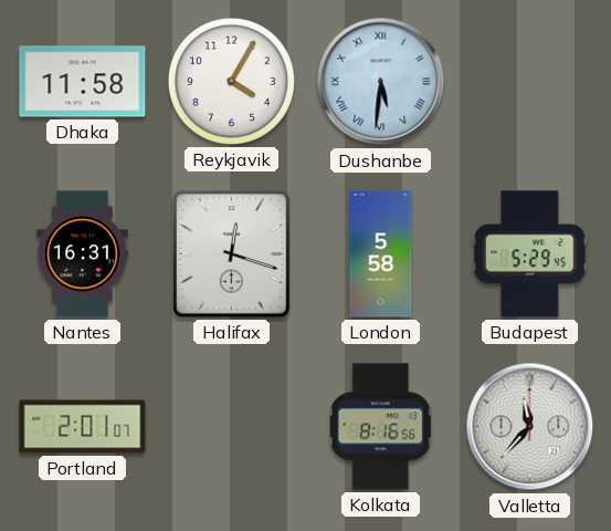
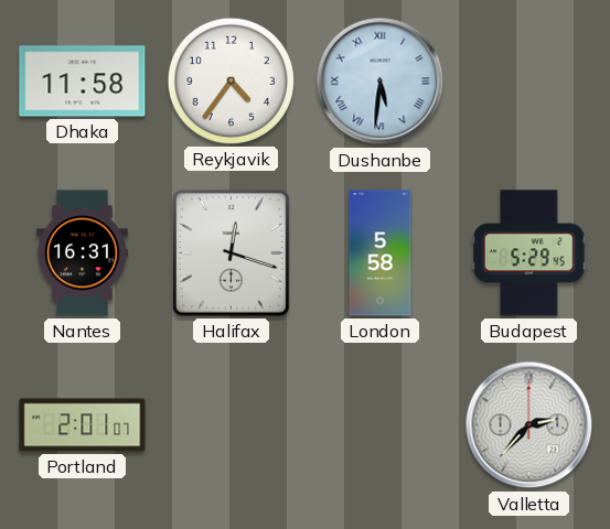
Reykjavik: 4:05 -> 4:36
Kolkata: 8:16 -> none
Valletta: 11:37 -> 2:37
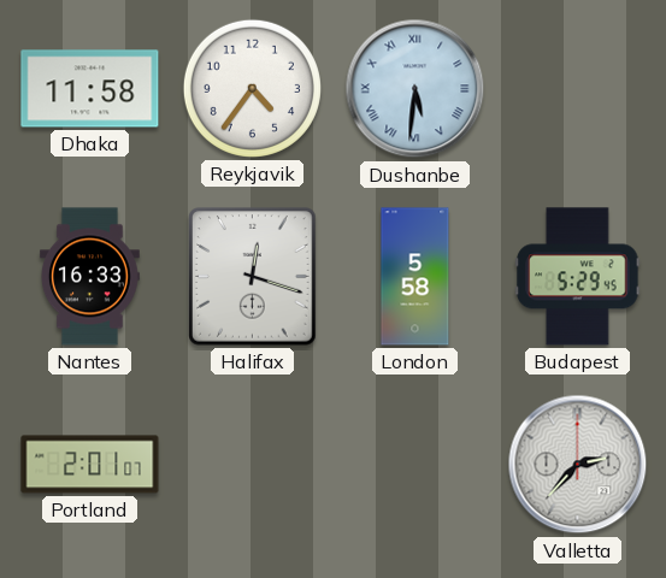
Nantes: 16:31 -> 16:33
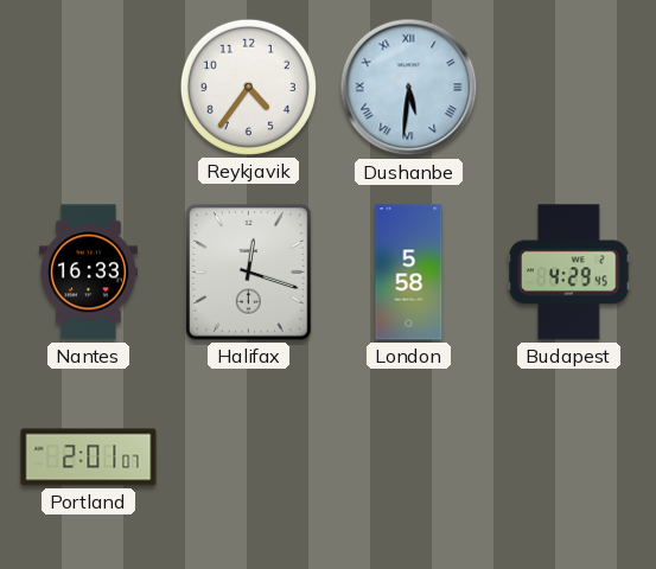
Dhaka: 11:58 -> none
Budapest: 5:29 -> 4:29
Valletta: 2:37 -> none
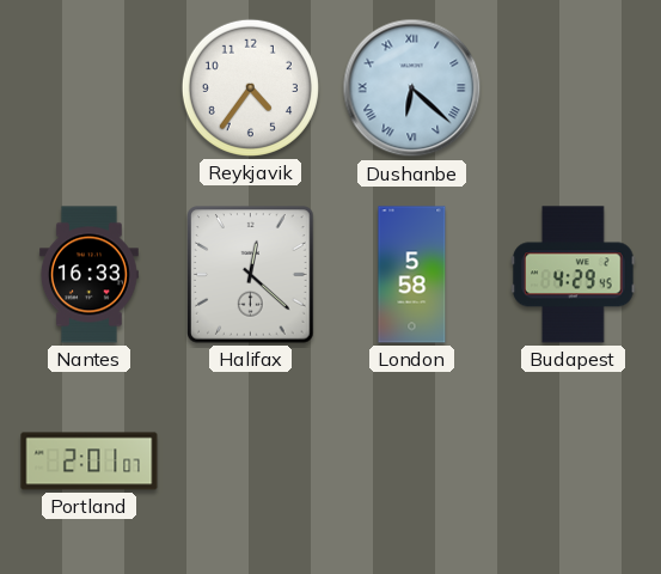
Dushanbe: 5:31 -> 6:22
Halifax: 12:18 -> 12:22
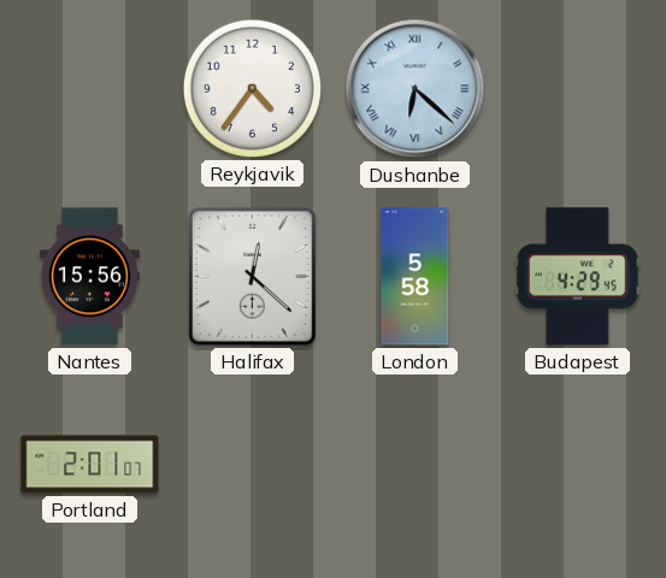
Nantes: 16:33 -> 15:56
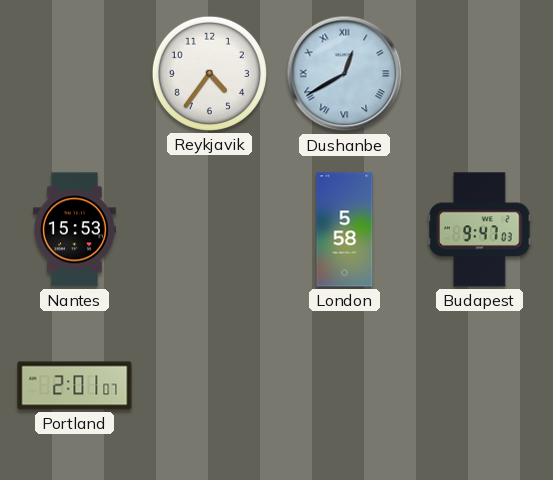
Dushanbe: 6:22 -> 12:40
Nantes: 15:56 -> 15:53
Halifax: 12:22 -> none
Budapest: 4:29 -> 9:47
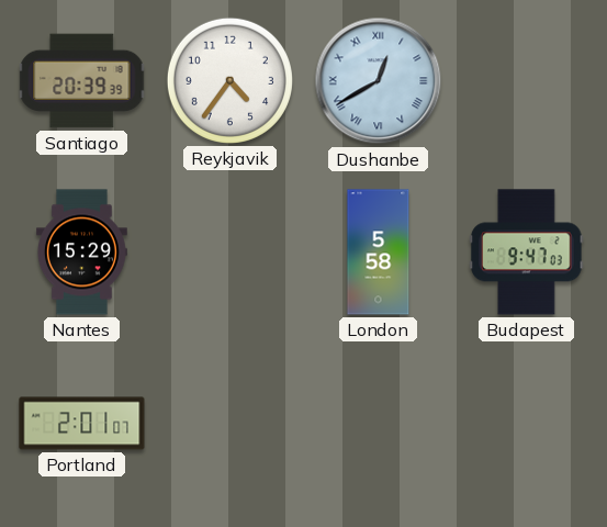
Santiago: none -> 20:39
Nantes: 15:53 -> 15:29
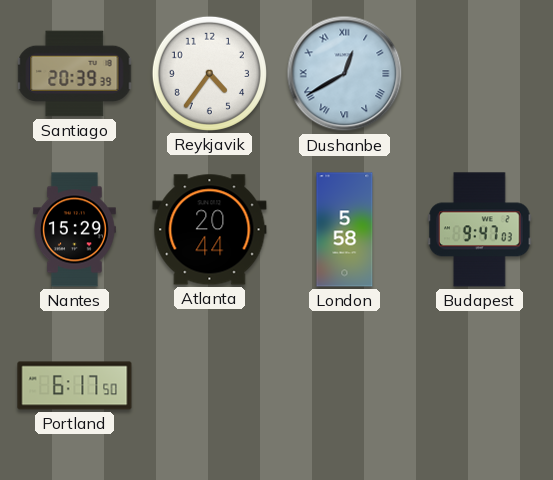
Atlanta: none -> 20:44
Portland: 2:01 -> 6:17
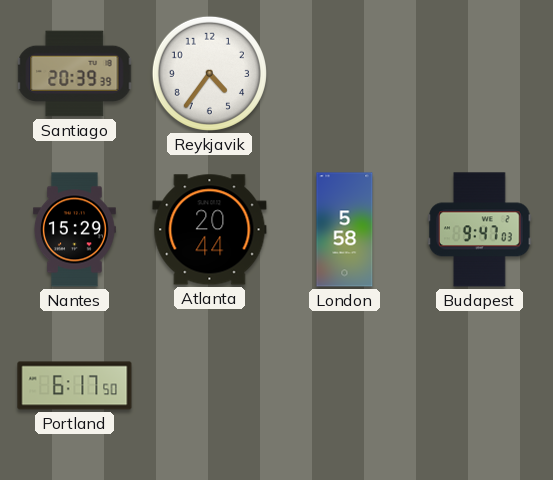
Dushanbe: 12:40 -> none
